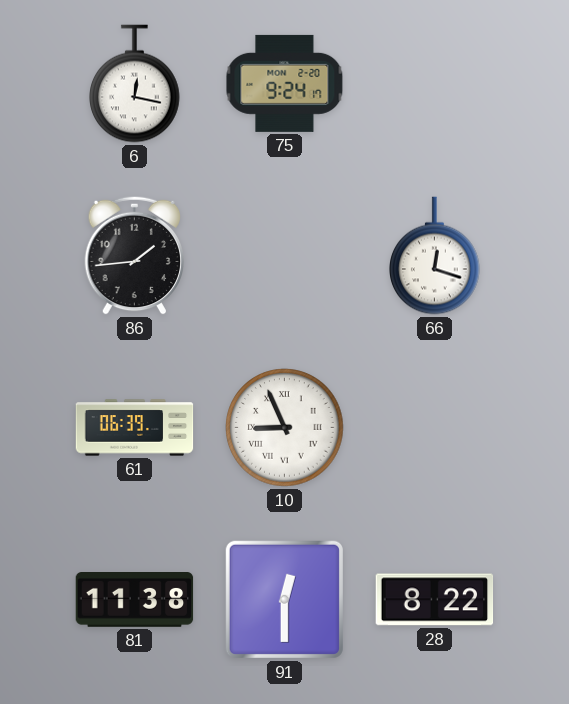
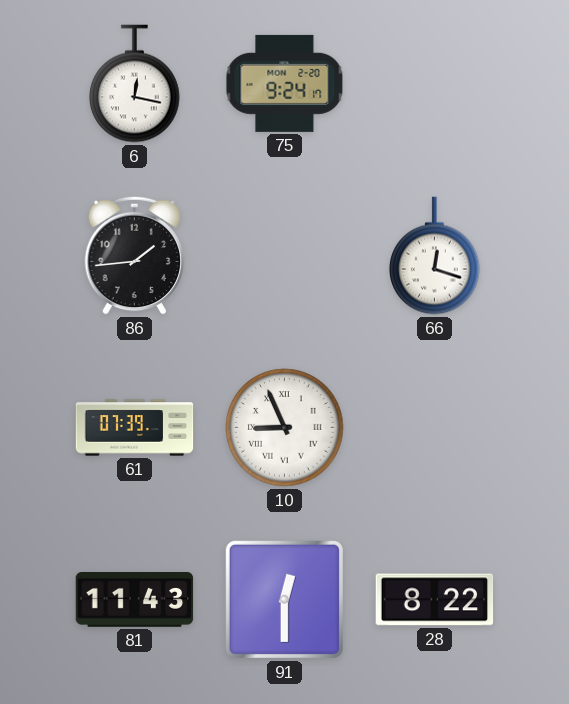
61: 06:39 -> 07:39
81: 11:38 -> 11:43
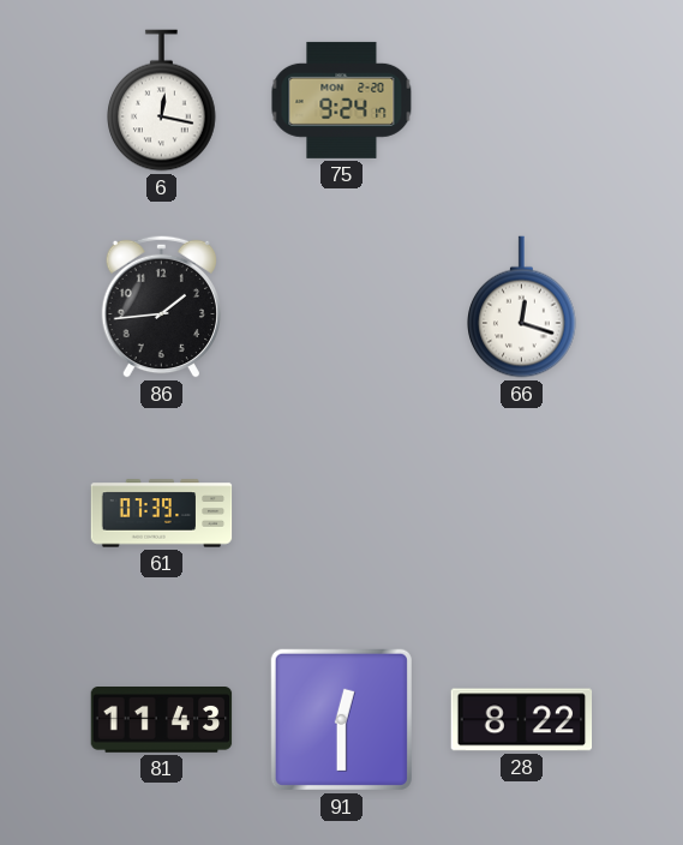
10: 8:56 -> none
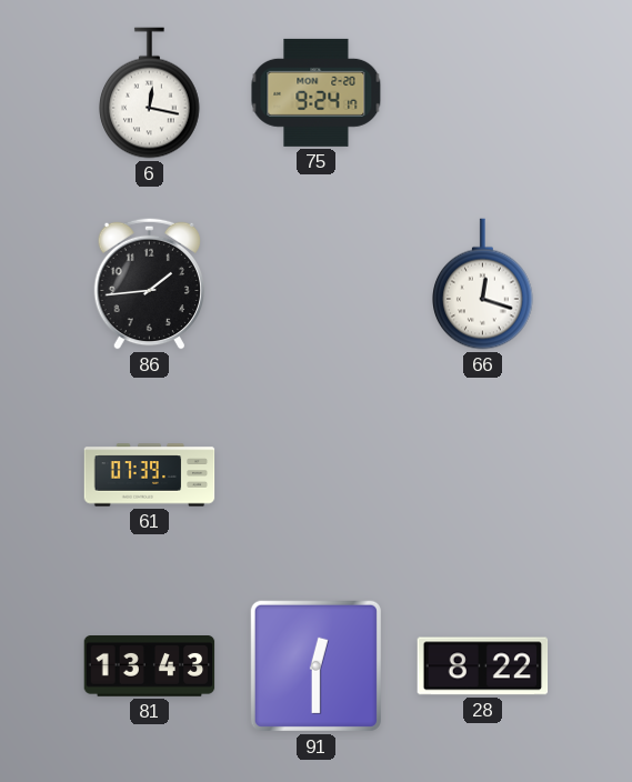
81: 11:43 -> 13:43
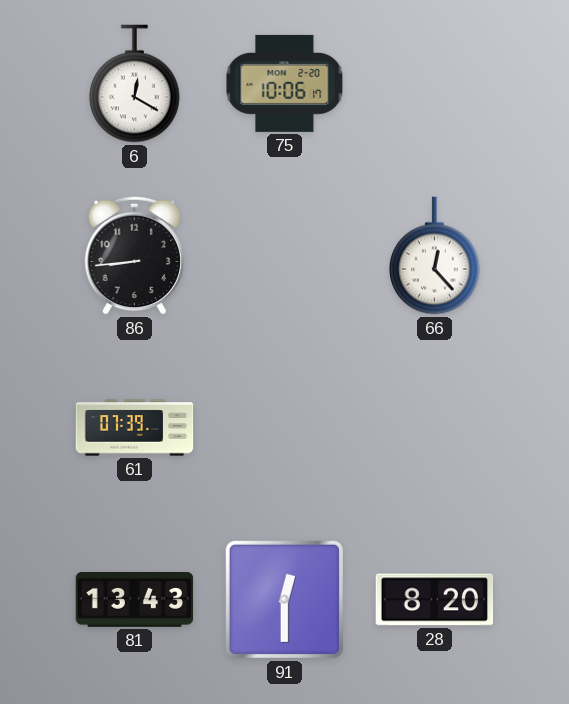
6: 12:17 -> 12:20
75: 9:24 -> 10:06
86: 1:44 -> 8:44
66: 12:18 -> 12:23
28: 8:22 -> 8:20
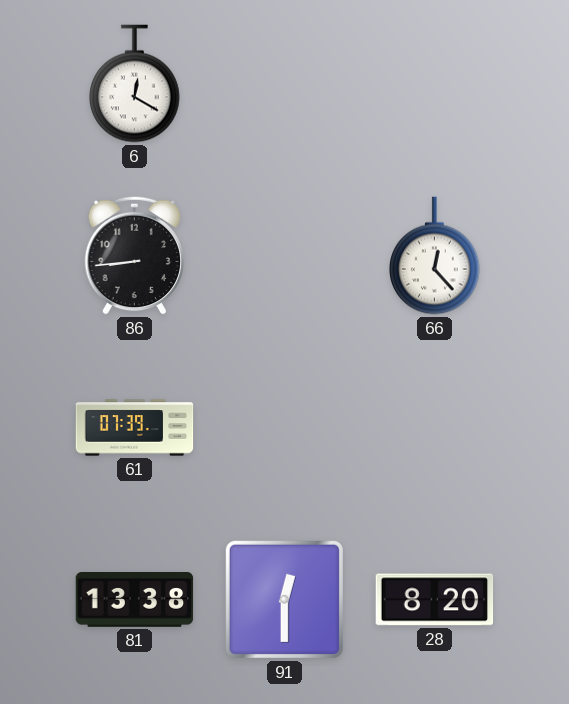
75: 10:06 -> none
81: 13:43 -> 13:38
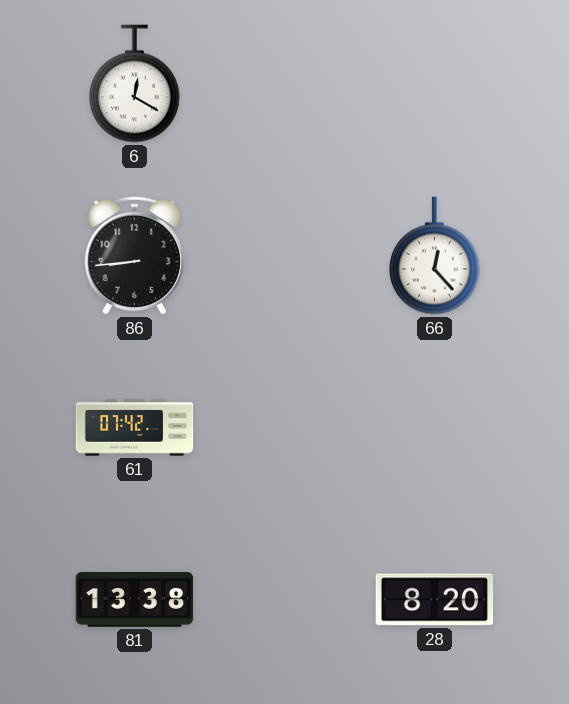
61: 07:39 -> 07:42
91: 12:30 -> none
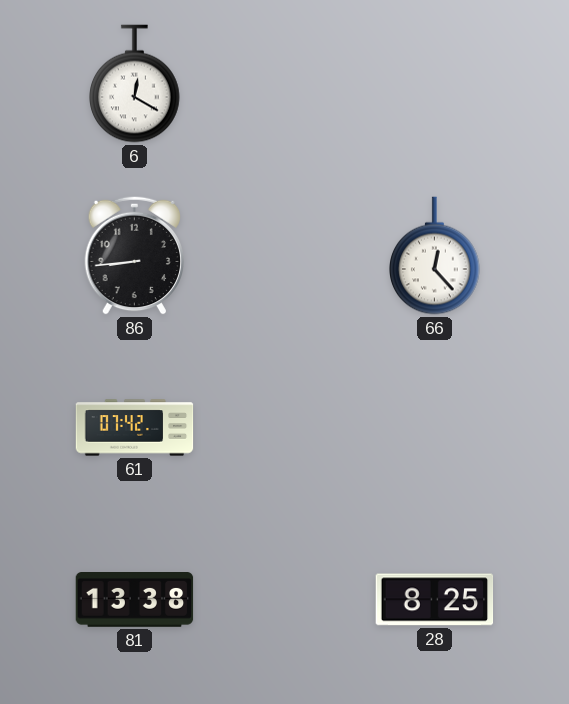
28: 8:20 -> 8:25
